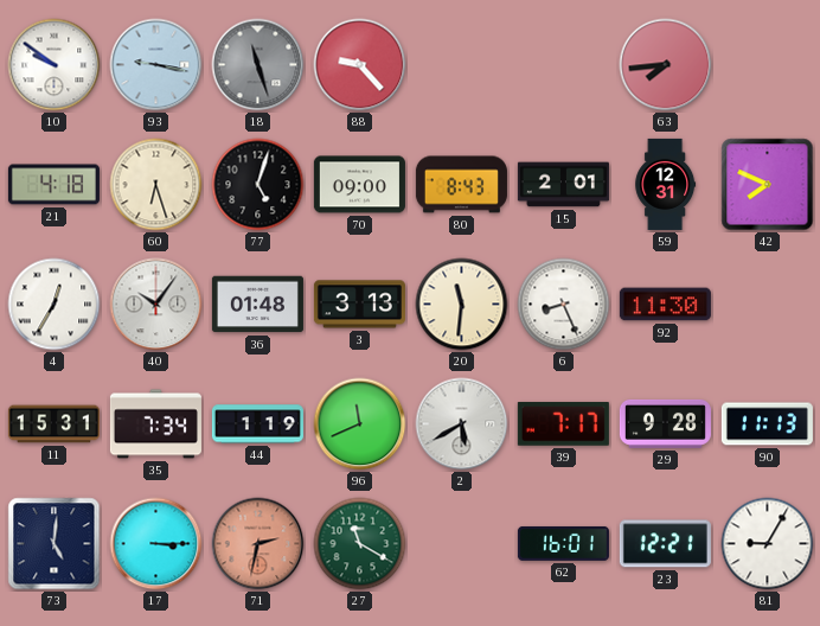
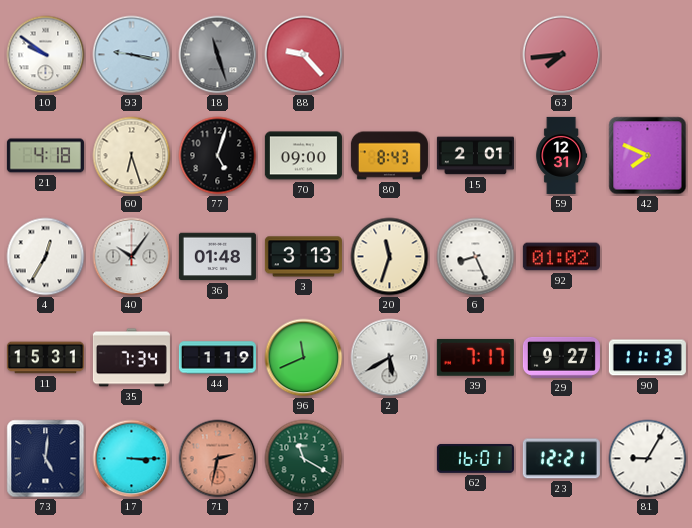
20: 11:31 -> 11:33
92: 11:30 -> 01:02
29: 9:28 -> 9:27
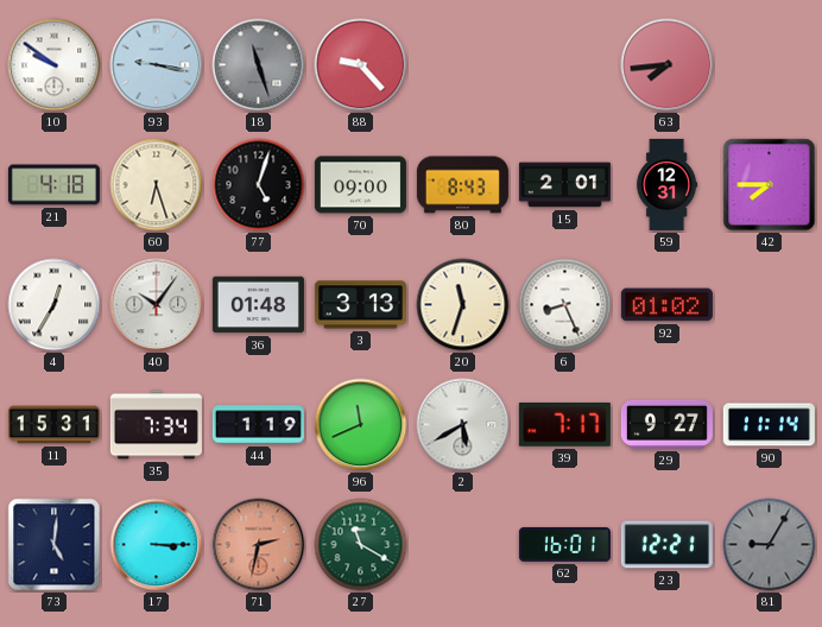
42: 7:49 -> 7:45
90: 11:13 -> 11:14
81 dial: white -> grey
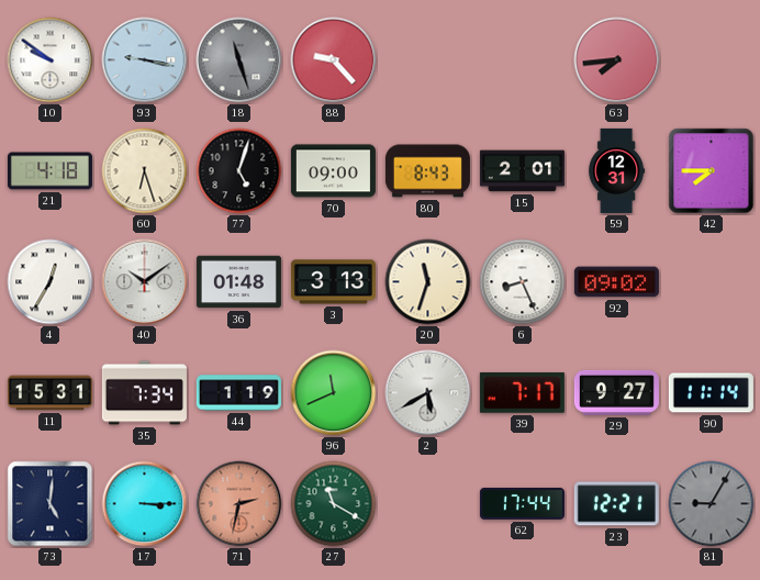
40: 10:06 -> 10:09
92: 01:02 -> 09:02
62: 16:01 -> 17:44
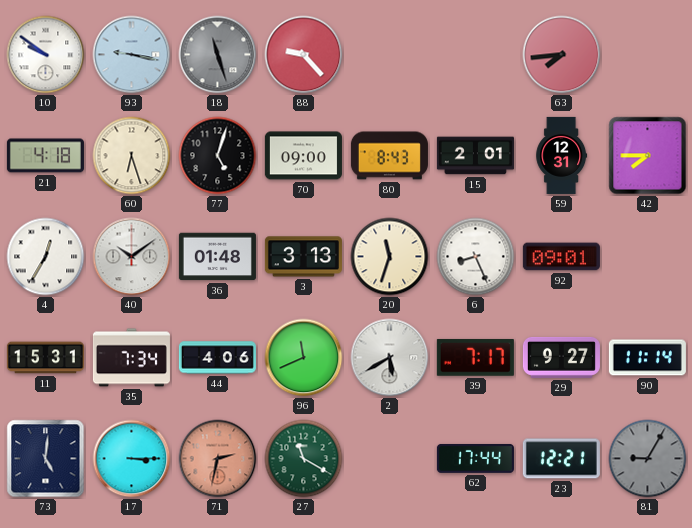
92: 09:02 -> 09:01
44: 1:19 -> 4:06
